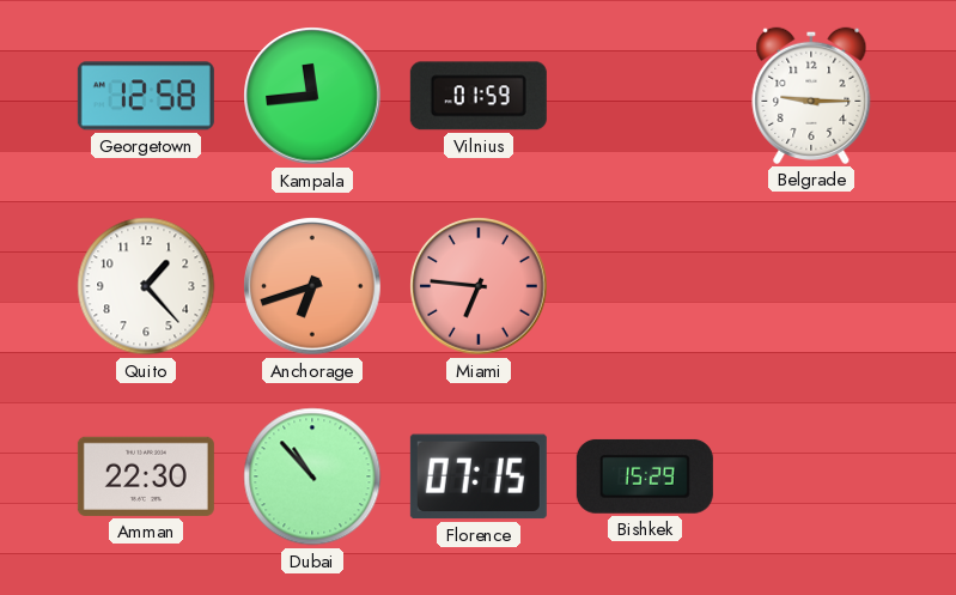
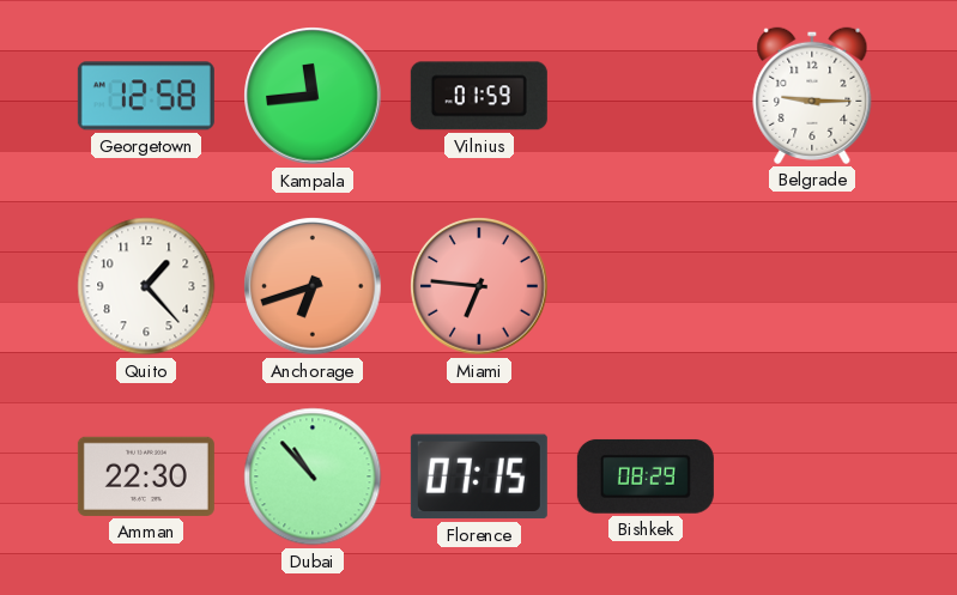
Bishkek: 15:29 -> 08:29
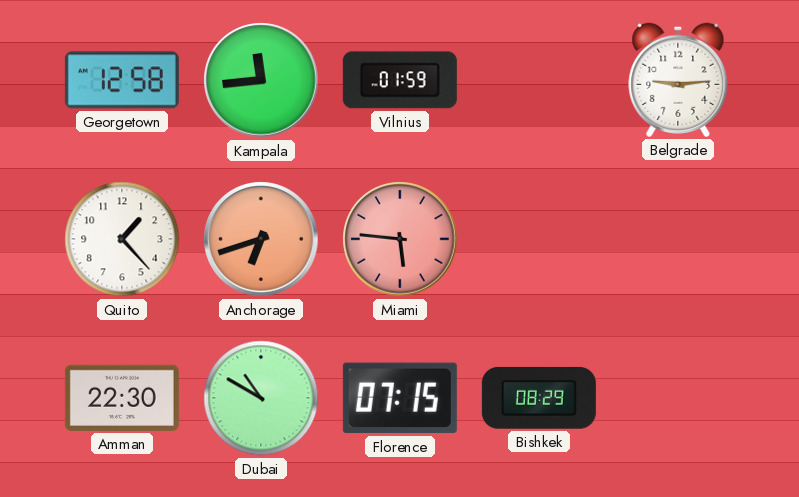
Belgrade: 9:15 -> 9:14
Miami: 6:46 -> 5:46
Dubai: 10:53 -> 10:50
